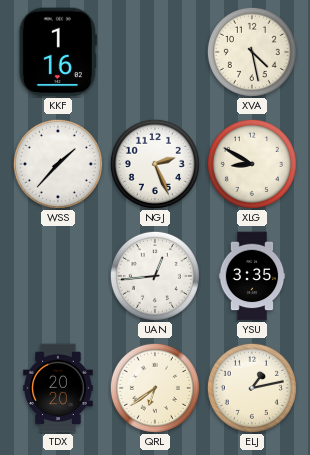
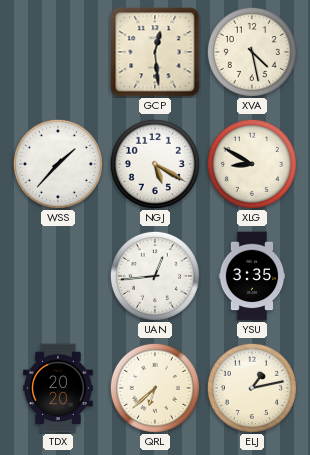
KKF: 1:16 -> none
GCP: none -> 12:29
NGJ: 2:26 -> 5:20
QRL: 6:39 -> 6:38
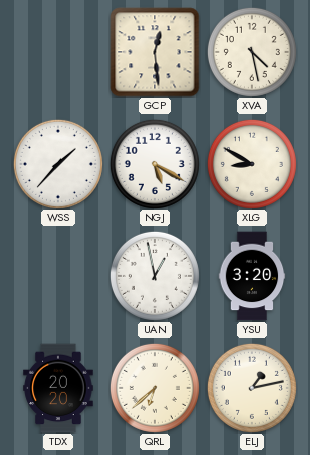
UAN: 12:44 -> 12:58
YSU: 3:35 -> 3:20
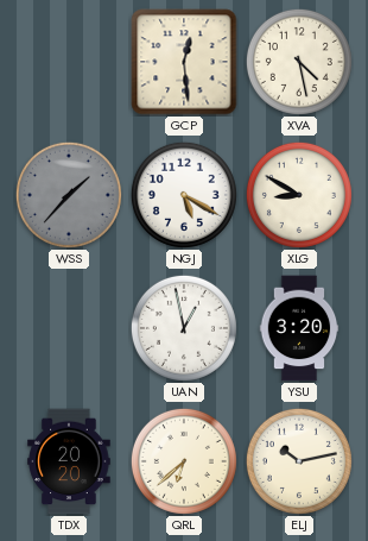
WSS dial: white -> grey
ELJ: 1:13 -> 10:13
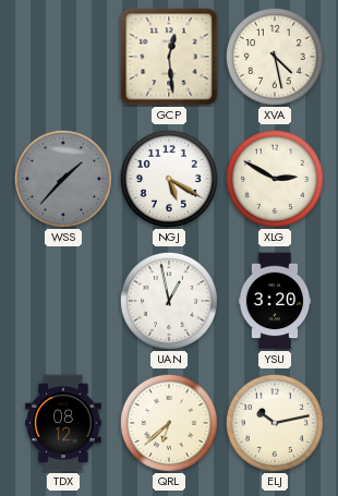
XLG: 8:50 -> 2:50
TDX: 20:20 -> 08:12
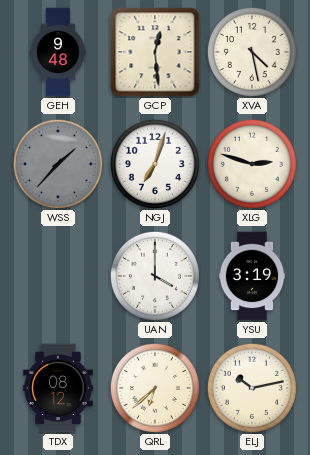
GEH: none -> 9:48
NGJ: 5:20 -> 7:03
XLG: 2:50 -> 2:48
UAN: 12:58 -> 4:00
YSU: 3:20 -> 3:19
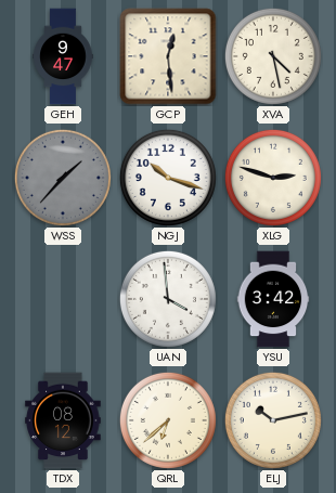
GEH: 9:48 -> 9:47
NGJ: 7:03 -> 10:18
UAN: 4:00 -> 3:59
YSU: 3:19 -> 3:42
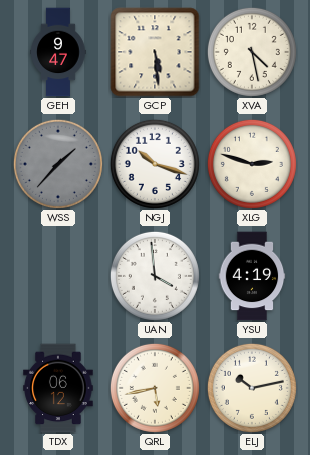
GCP: 12:29 -> 5:29
YSU: 3:42 -> 4:19
TDX: 08:12 -> 06:12
QRL: 6:38 -> 5:43
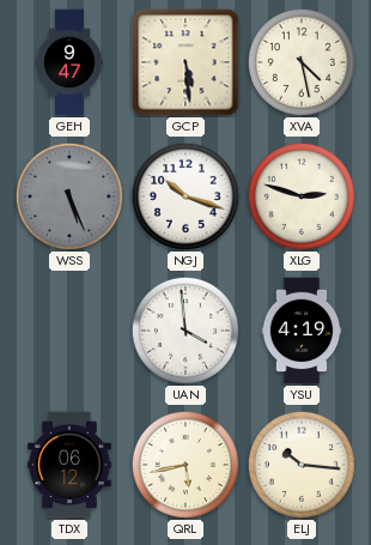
WSS: 1:37 -> 5:26
ELJ: 10:13 -> 10:16
